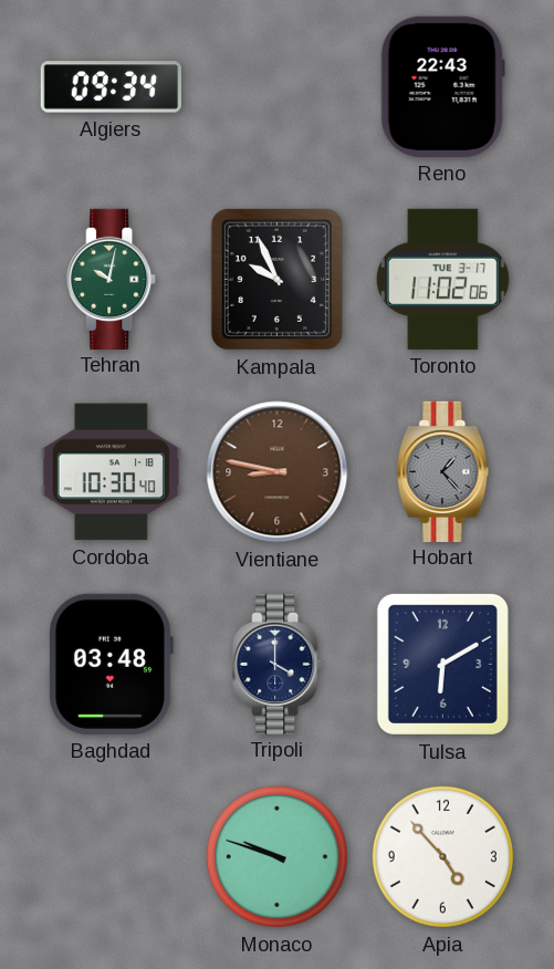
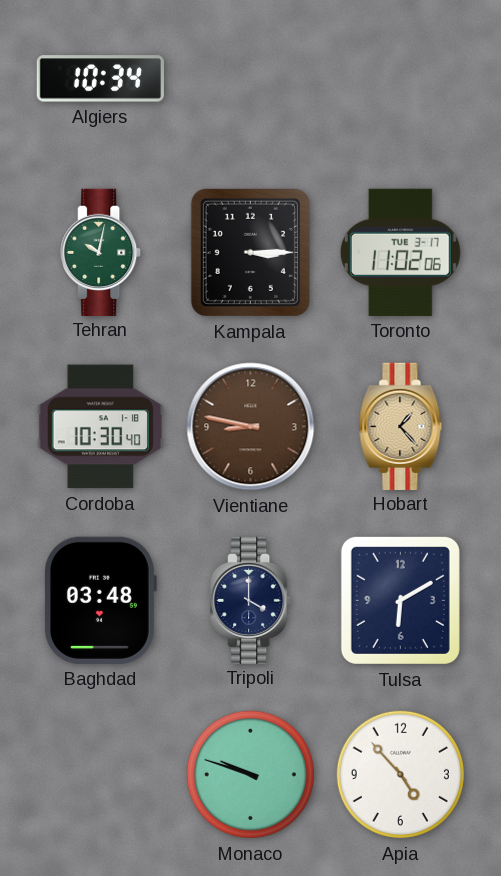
Algiers: 09:34 -> 10:34
Reno: 22:43 -> none
Kampala: 9:56 -> 3:15
Hobart dial: grey -> champagne
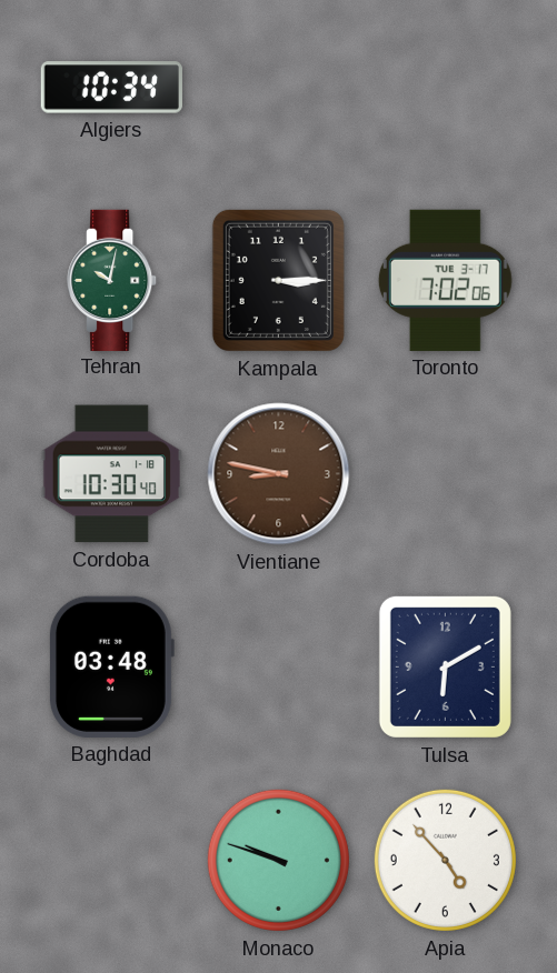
Toronto: 11:02 -> 7:02
Hobart: 1:23 -> none
Tripoli: 4:00 -> none
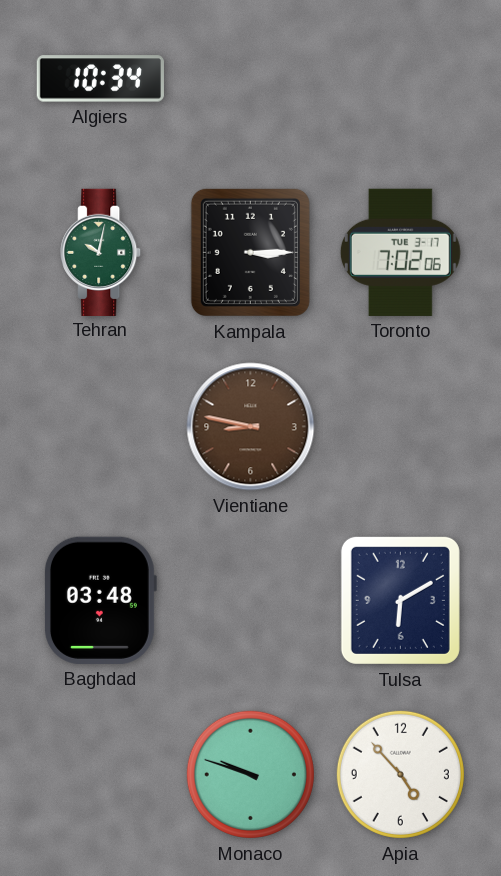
Cordoba: 10:30 -> none
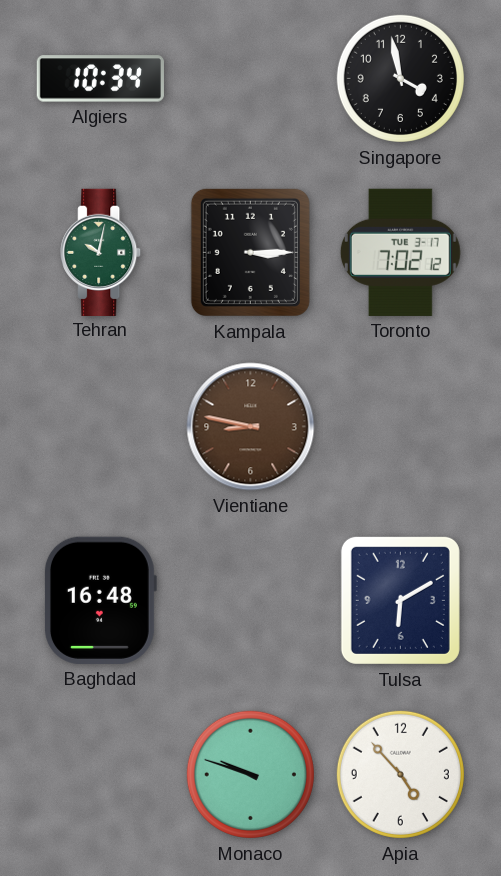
Singapore: none -> 3:58
Toronto: 7:02:06 -> 7:02:12
Baghdad: 03:48 -> 16:48
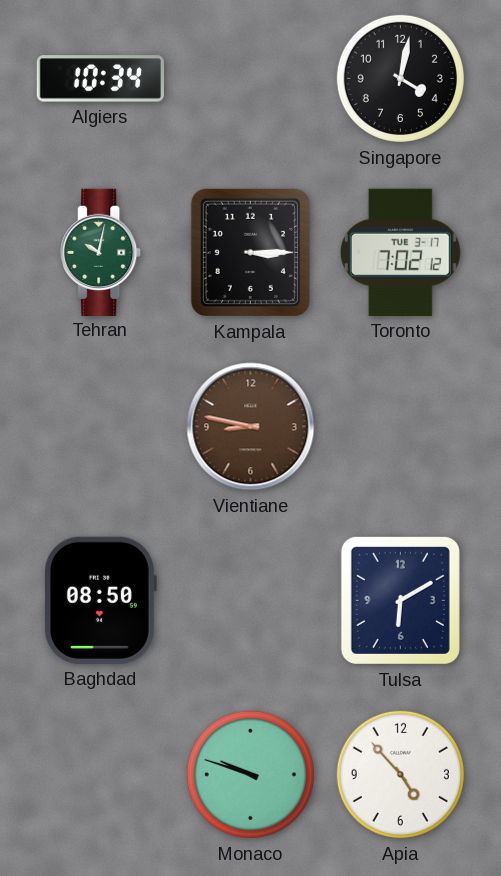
Singapore: 3:58 -> 4:02
Baghdad: 16:48 -> 08:50
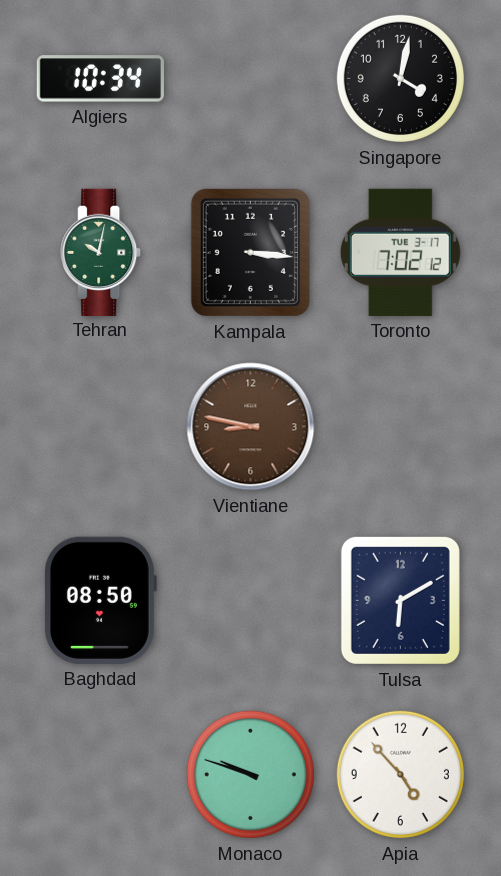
Kampala: 3:15 -> 3:16
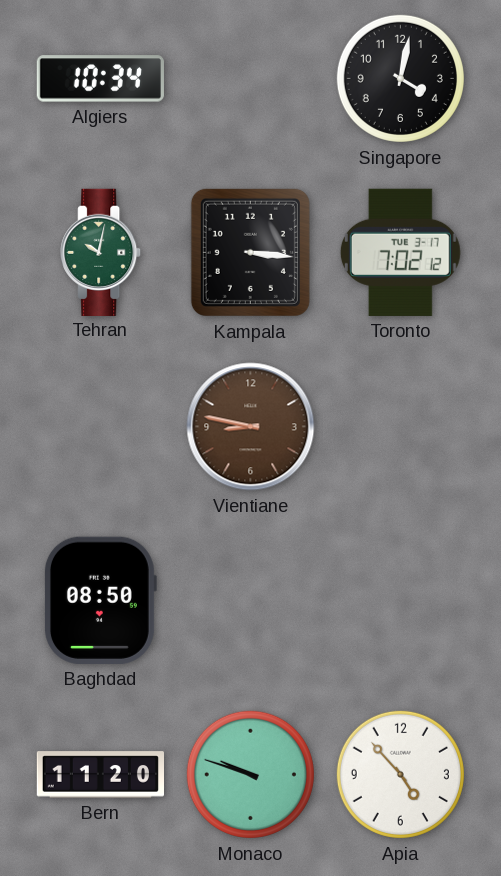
Tulsa: 6:10 -> none
Bern: none -> 11:20
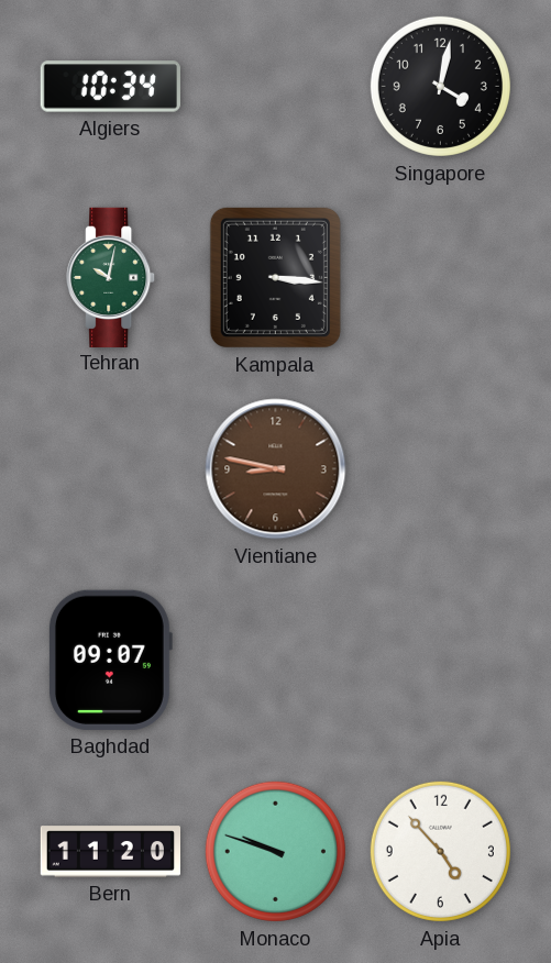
Toronto: 7:02 -> none
Baghdad: 08:50 -> 09:07
